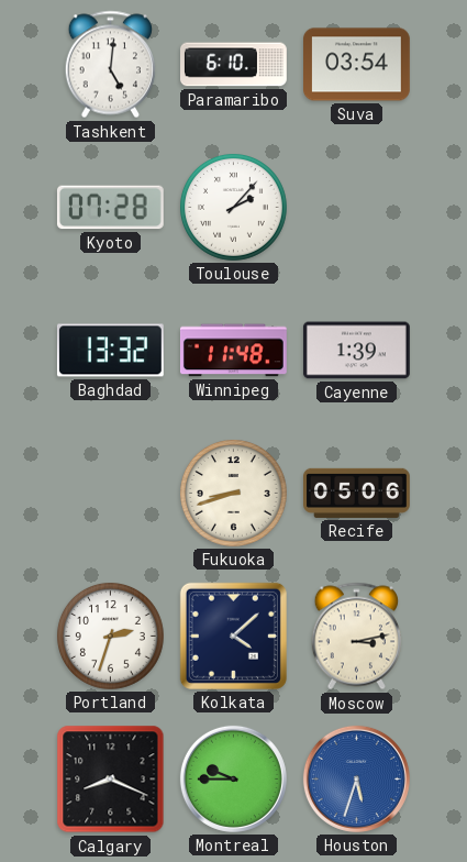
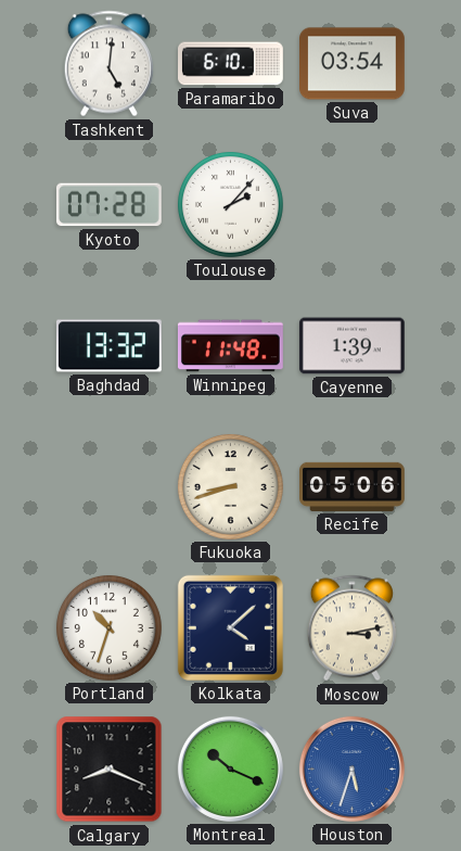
Portland: 2:33 -> 10:33
Montreal: 9:45 -> 10:19
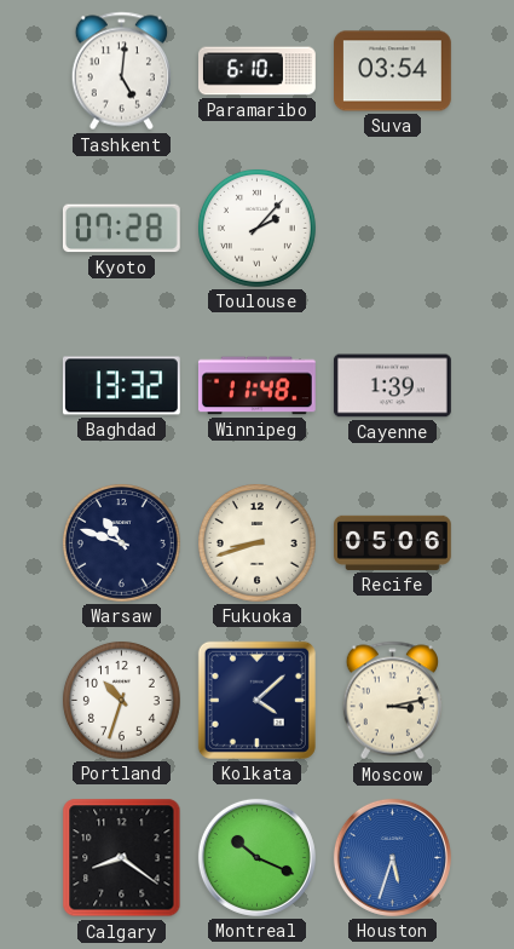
Warsaw: none -> 10:48
Calgary: 8:19 -> 8:21
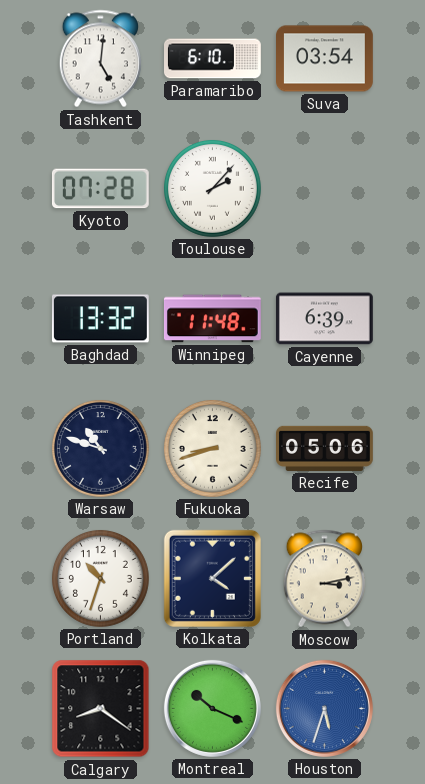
Cayenne: 1:39 -> 6:39
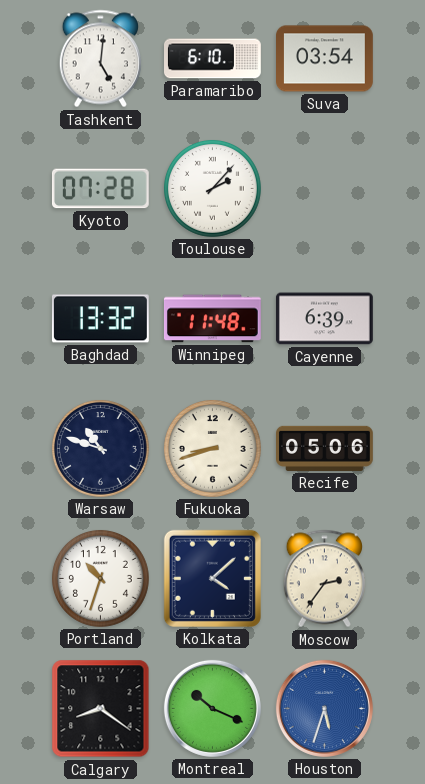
Moscow: 3:13 -> 2:36
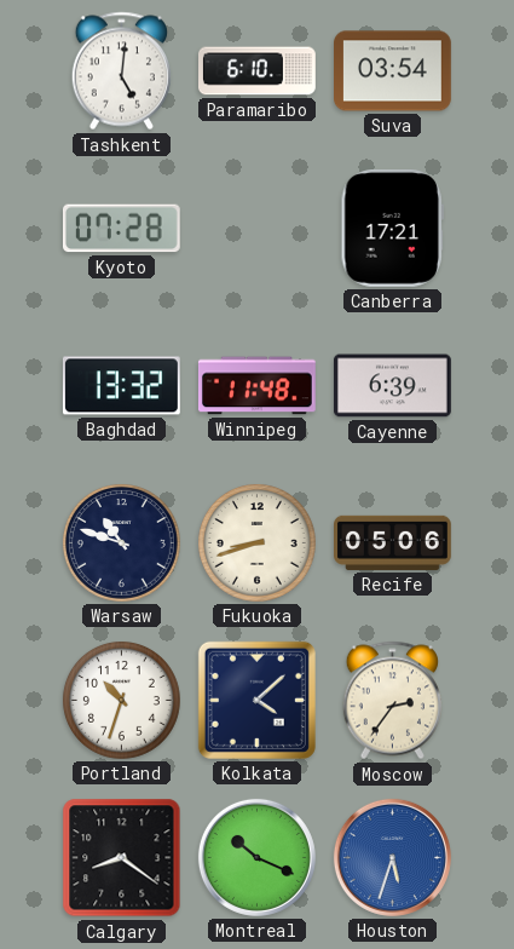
Toulouse: 2:07 -> none
Canberra: none -> 17:21
